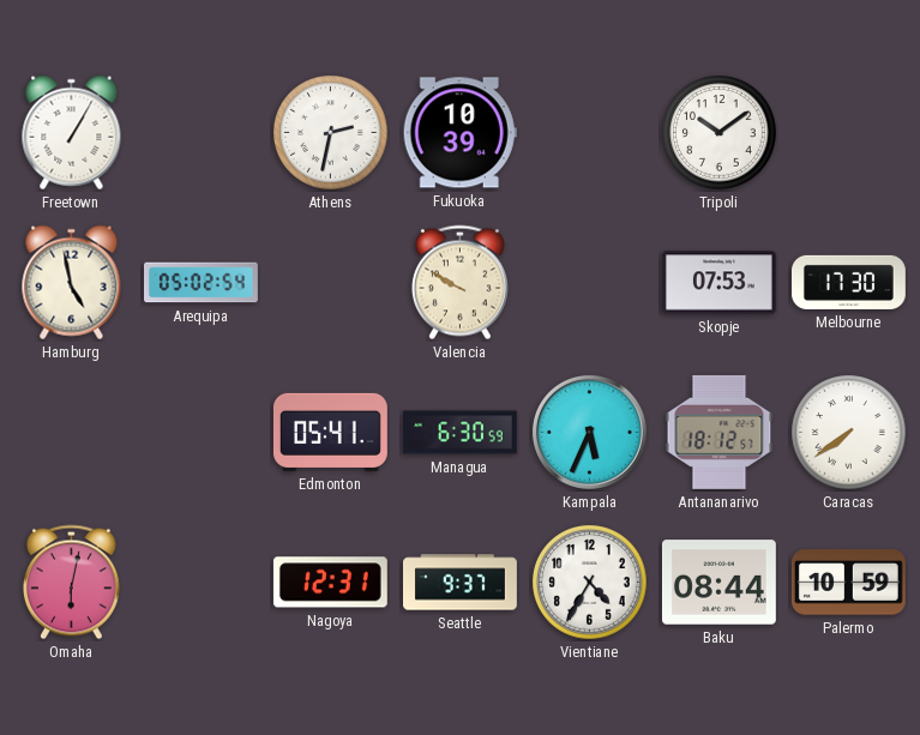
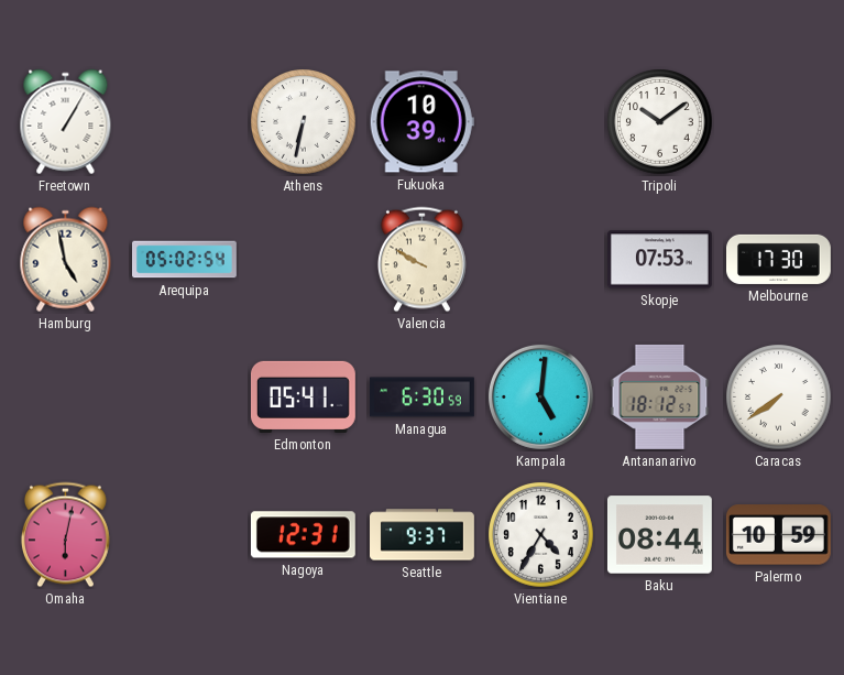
Athens: 2:32 -> 6:32
Kampala: 5:34 -> 5:01
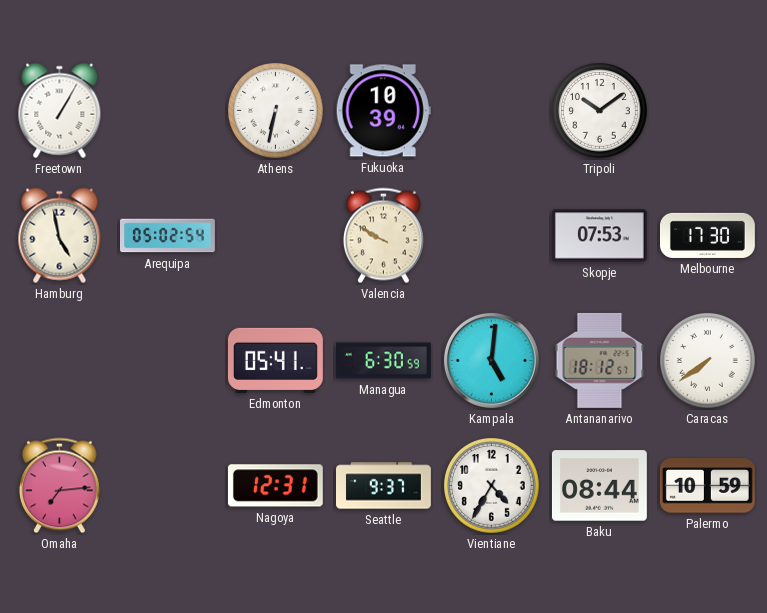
Omaha: 6:02 -> 7:14
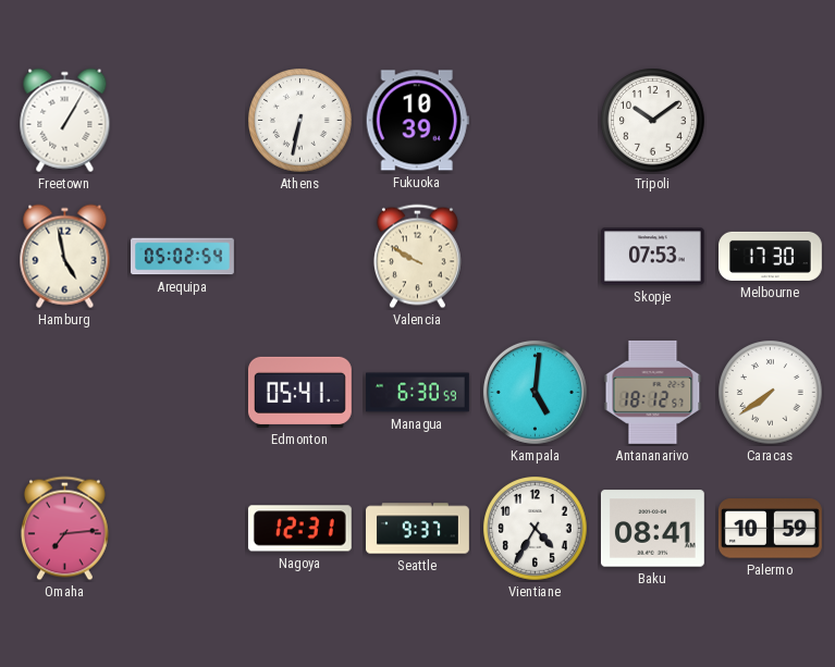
Baku: 08:44 -> 08:41
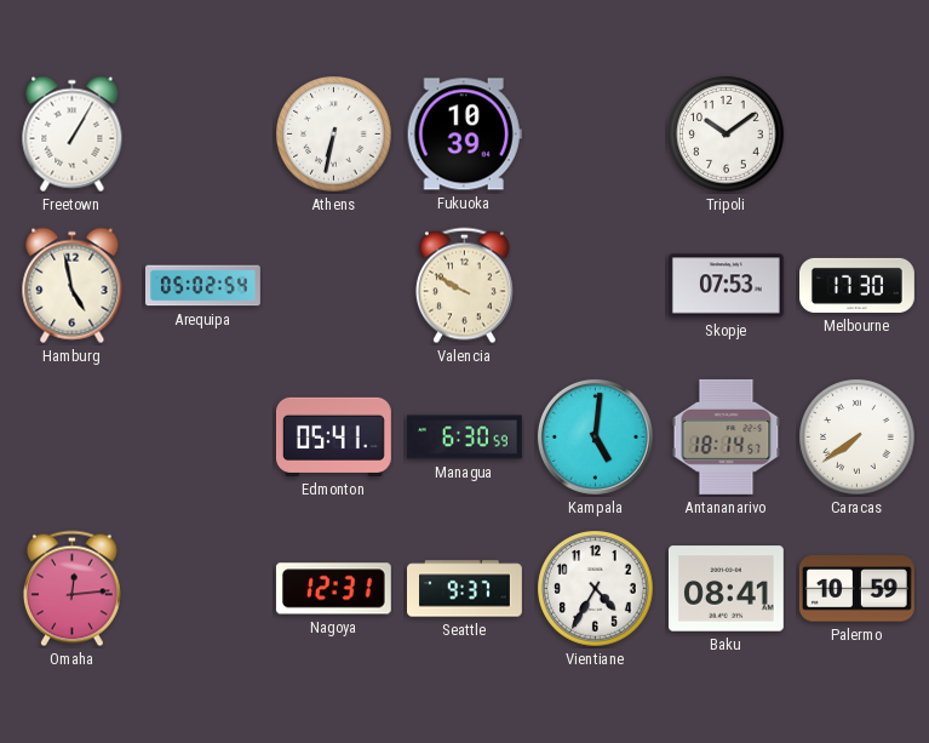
Antananarivo: 18:12 -> 18:14
Omaha: 7:14 -> 12:14
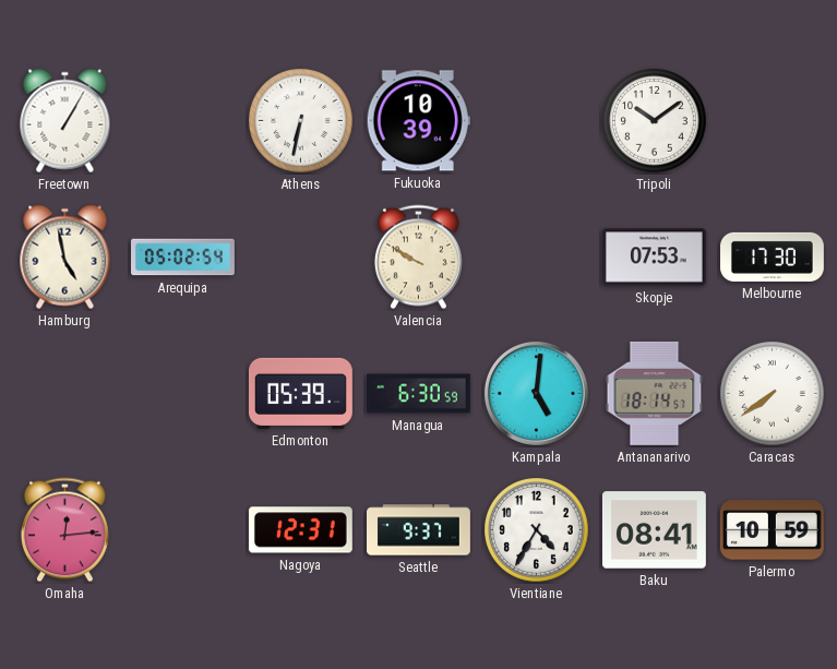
Edmonton: 05:41 -> 05:39
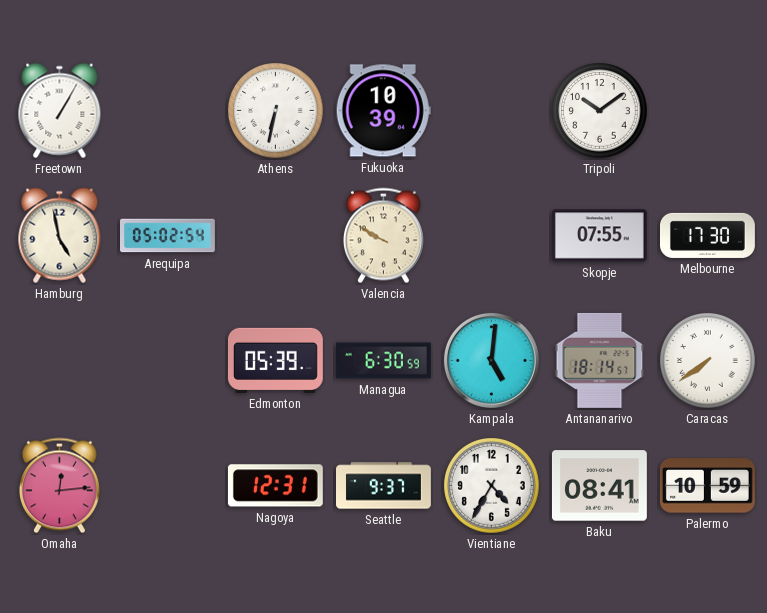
Skopje: 07:53 -> 07:55
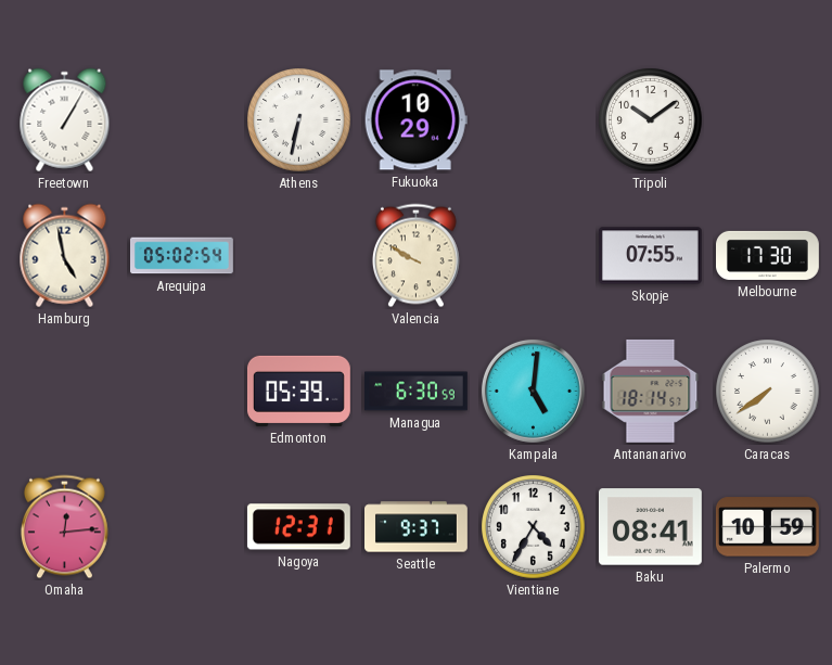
Fukuoka: 10:39 -> 10:29
